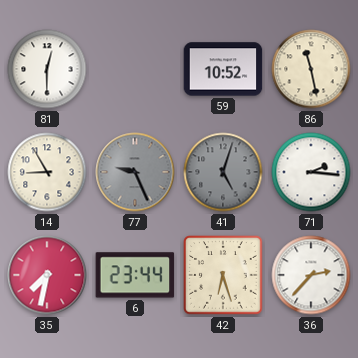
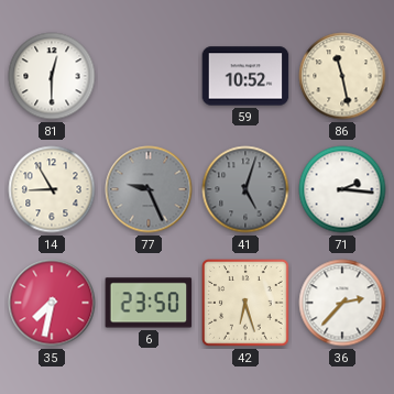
6: 23:44 -> 23:50
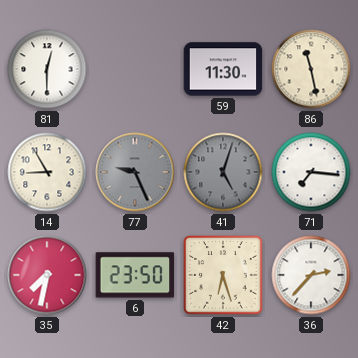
59: 10:52 -> 11:30
71: 2:16 -> 7:16
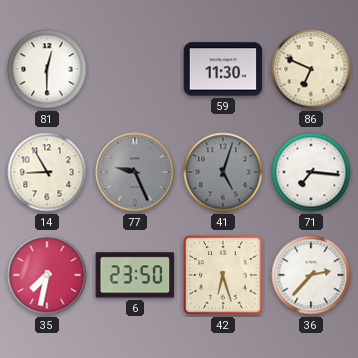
86: 11:28 -> 6:49
